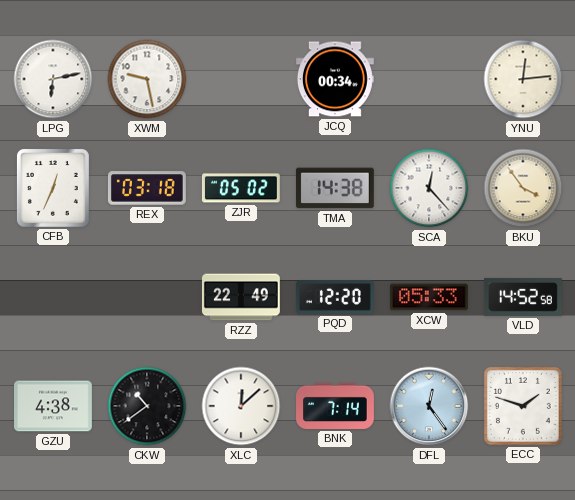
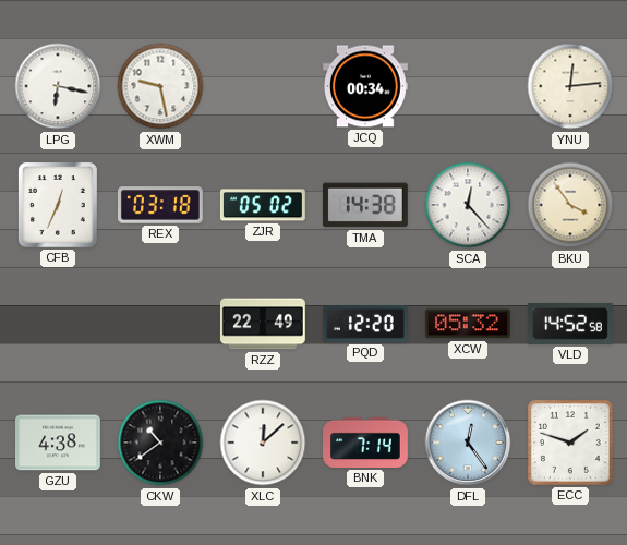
LPG: 6:13 -> 6:17
XCW: 05:33 -> 05:32
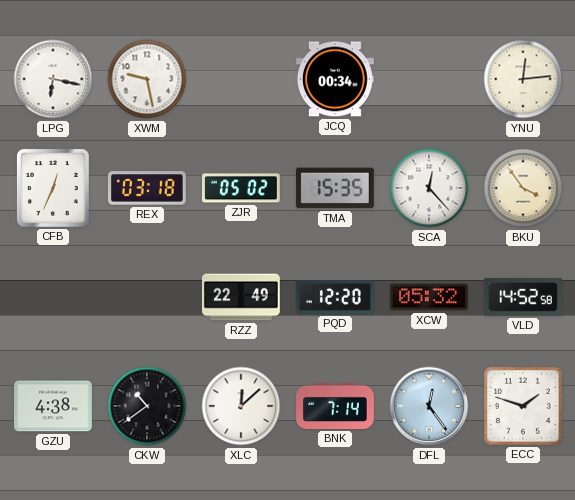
TMA: 14:38 -> 15:35
